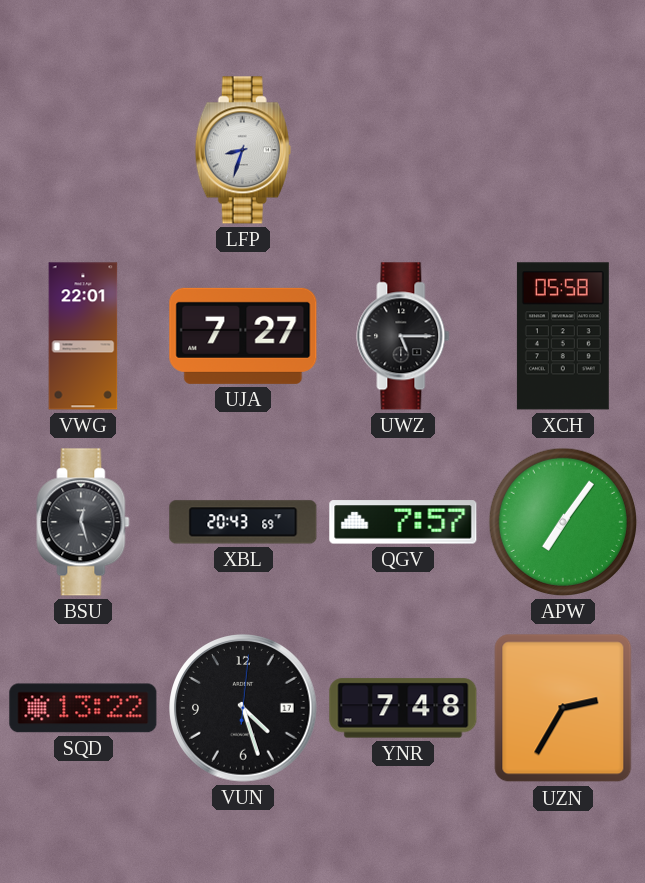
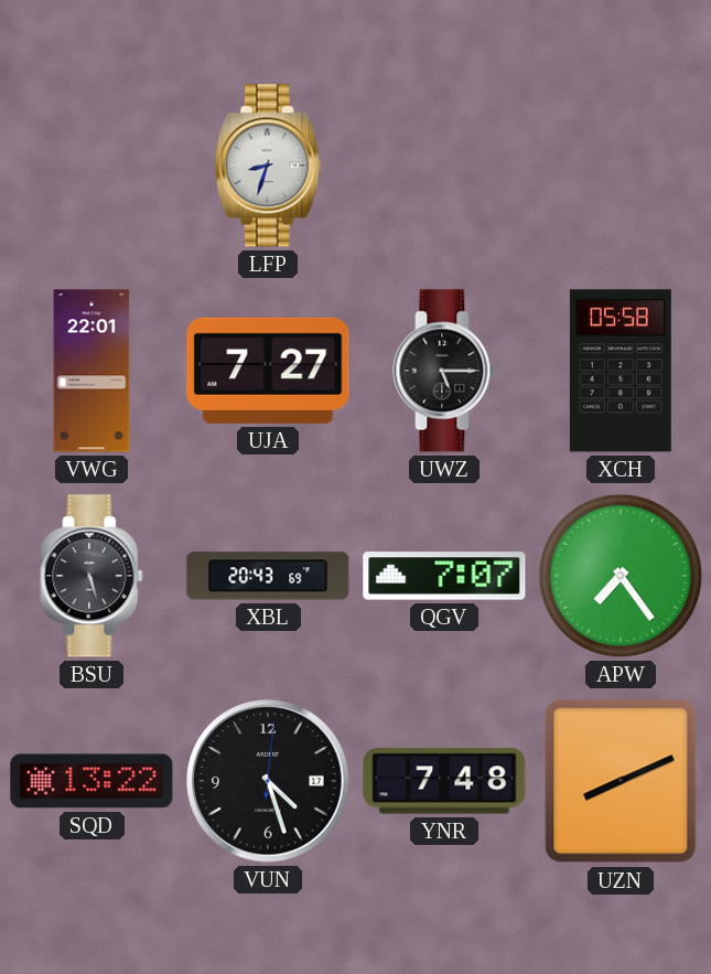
BSU: 12:27 -> 5:27
QGV: 7:57 -> 7:07
APW: 7:06 -> 7:24
UZN: 2:35 -> 8:11
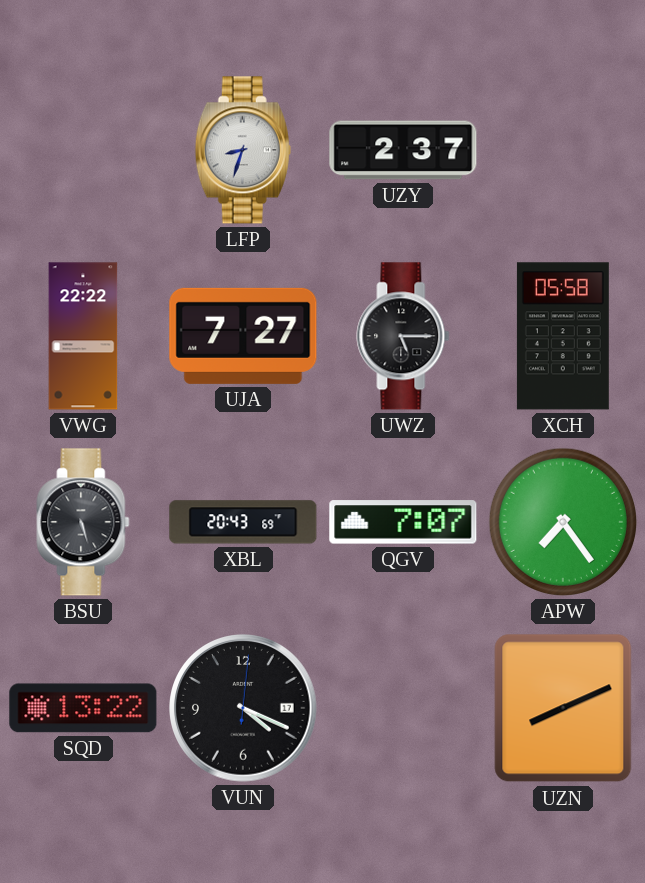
UZY: none -> 2:37
VWG: 22:01 -> 22:22
VUN: 4:27 -> 4:19
YNR: 7:48 -> none
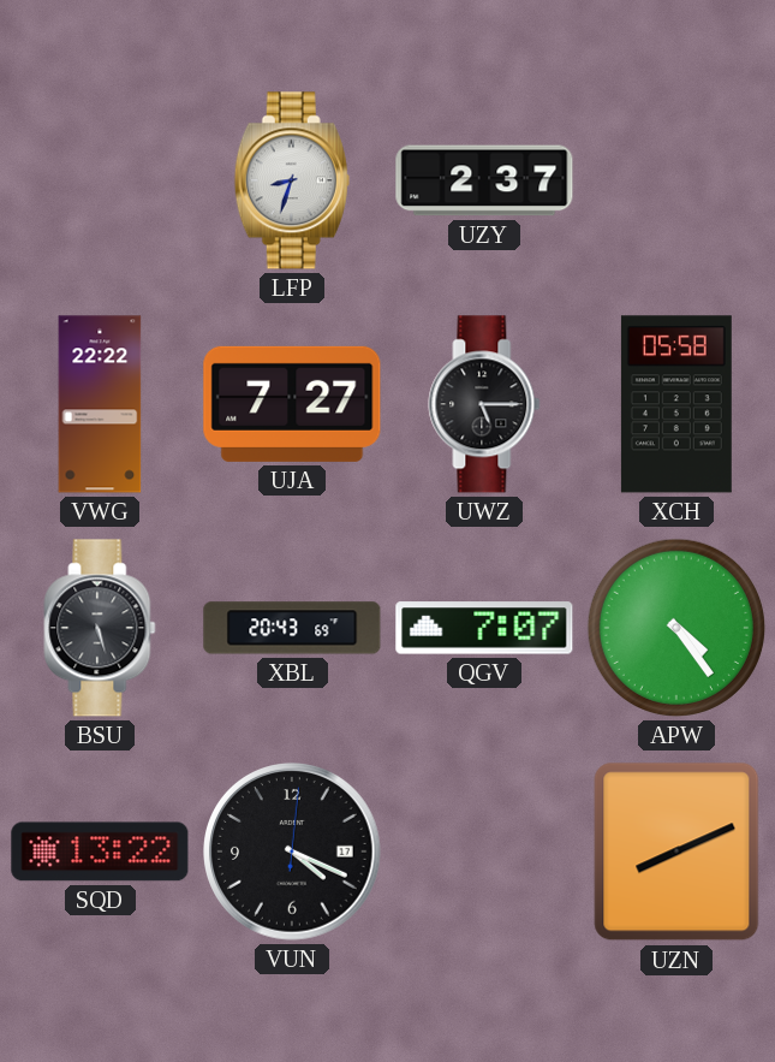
APW: 7:24 -> 4:24
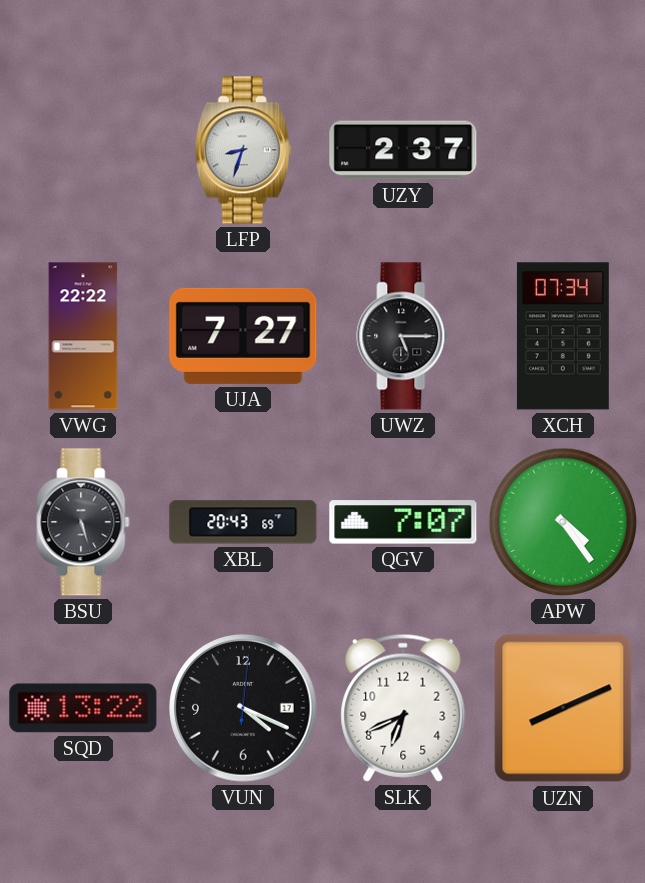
XCH: 05:58 -> 07:34
SLK: none -> 6:41
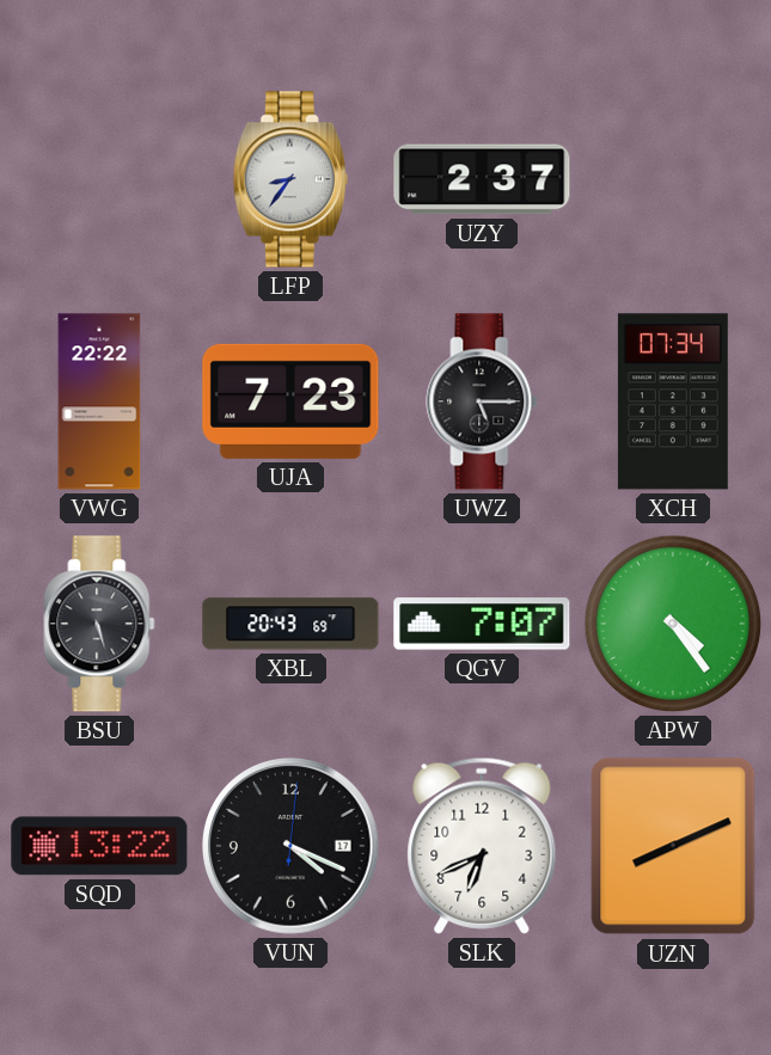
LFP: 8:33 -> 8:36
UJA: 7:27 -> 7:23
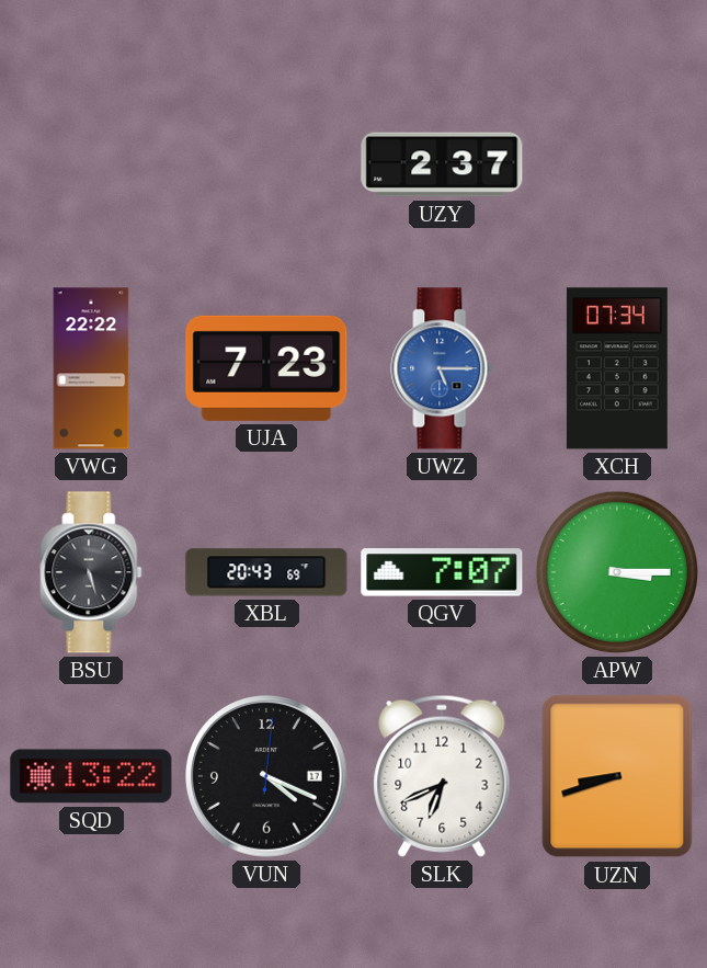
LFP: 8:36 -> none
UWZ dial: black -> blue
APW: 4:24 -> 3:15
UZN: 8:11 -> 8:42
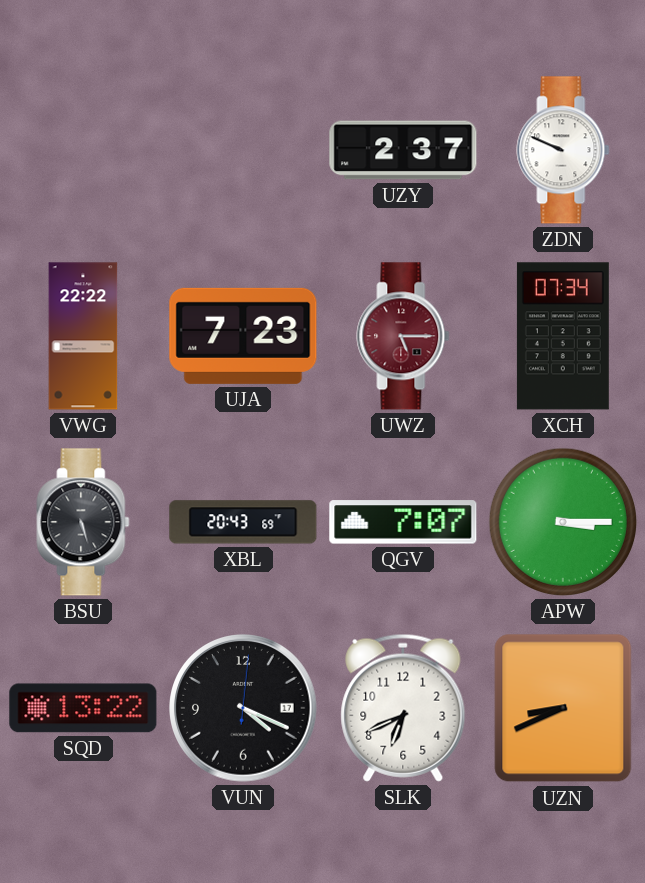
ZDN: none -> 9:49
UWZ dial: blue -> burgundy
UZN: 8:42 -> 8:41
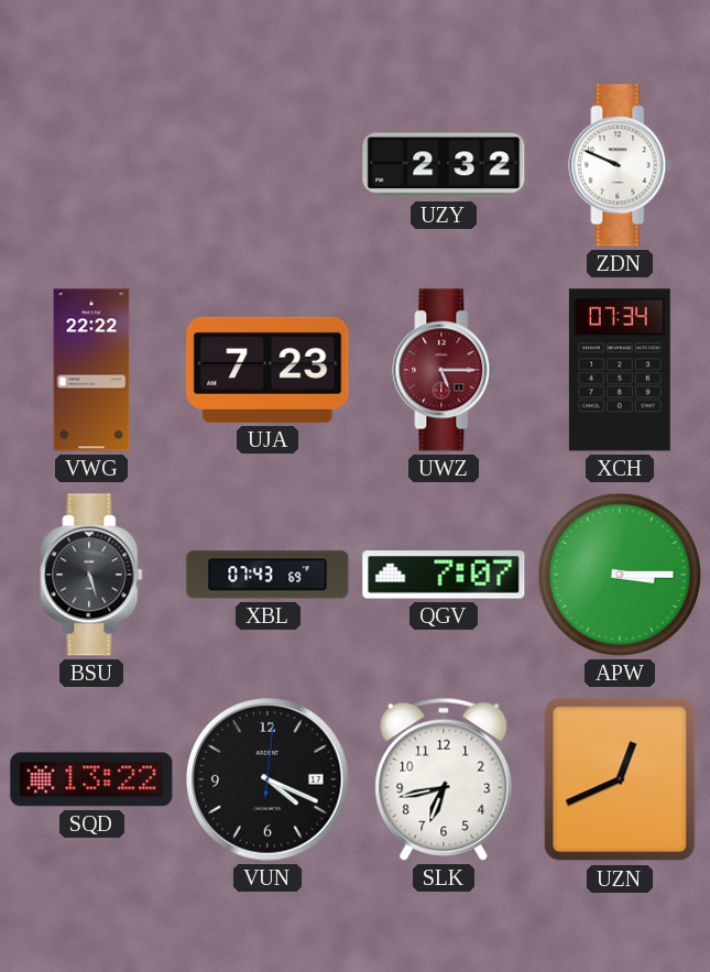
UZY: 2:37 -> 2:32
XBL: 20:43 -> 07:43
SLK: 6:41 -> 6:43
UZN: 8:41 -> 12:41
